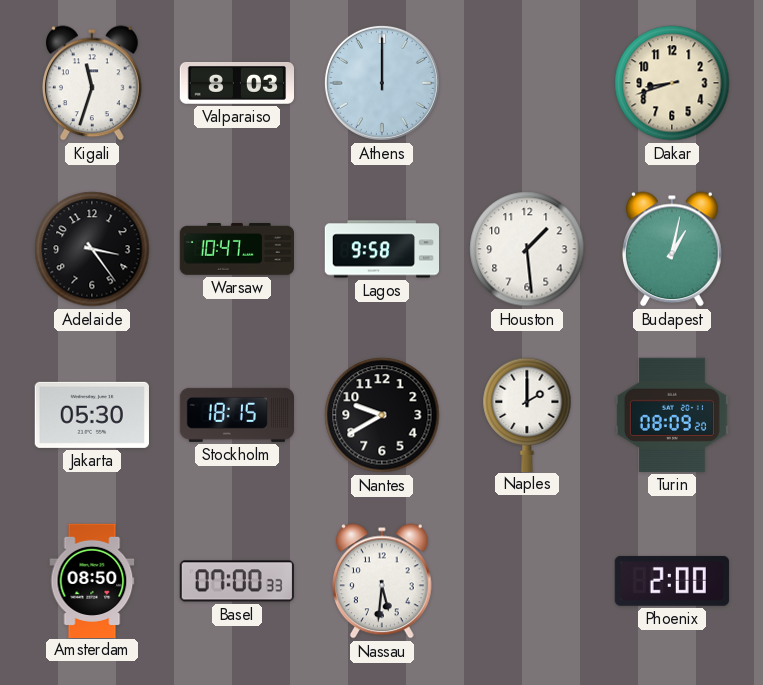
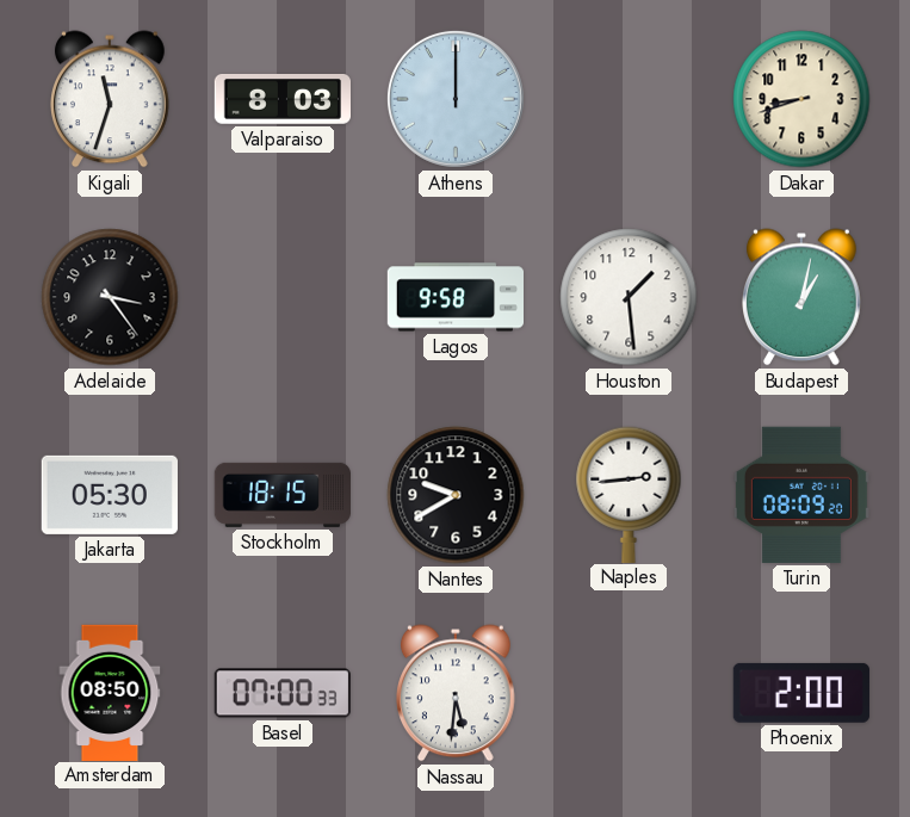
Warsaw: 10:47 -> none
Naples: 2:00 -> 2:44
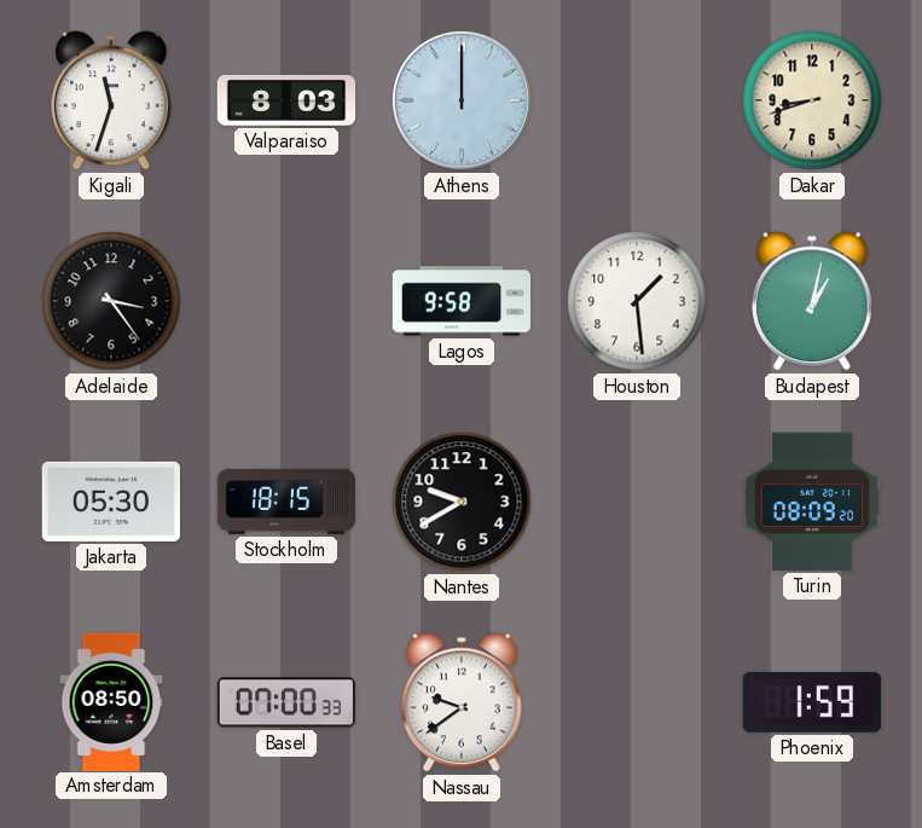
Naples: 2:44 -> none
Nassau: 5:31 -> 9:39
Phoenix: 2:00 -> 1:59
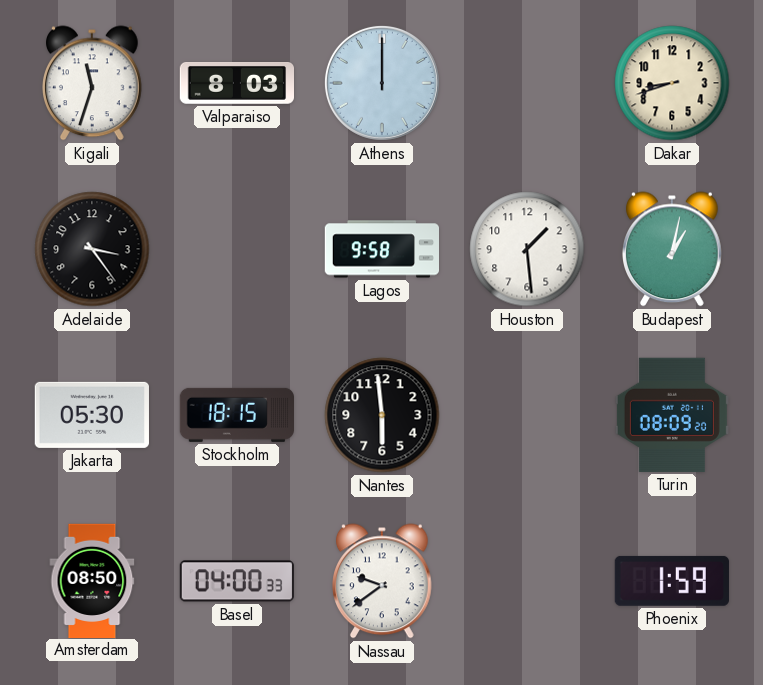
Nantes: 9:40 -> 5:59
Basel: 07:00 -> 04:00
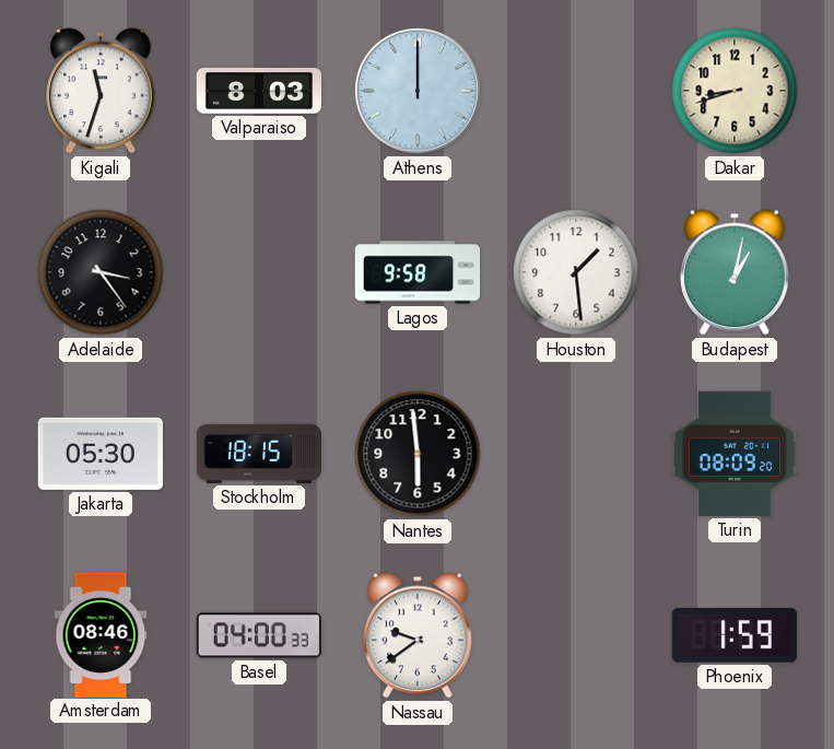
Amsterdam: 08:50 -> 08:46
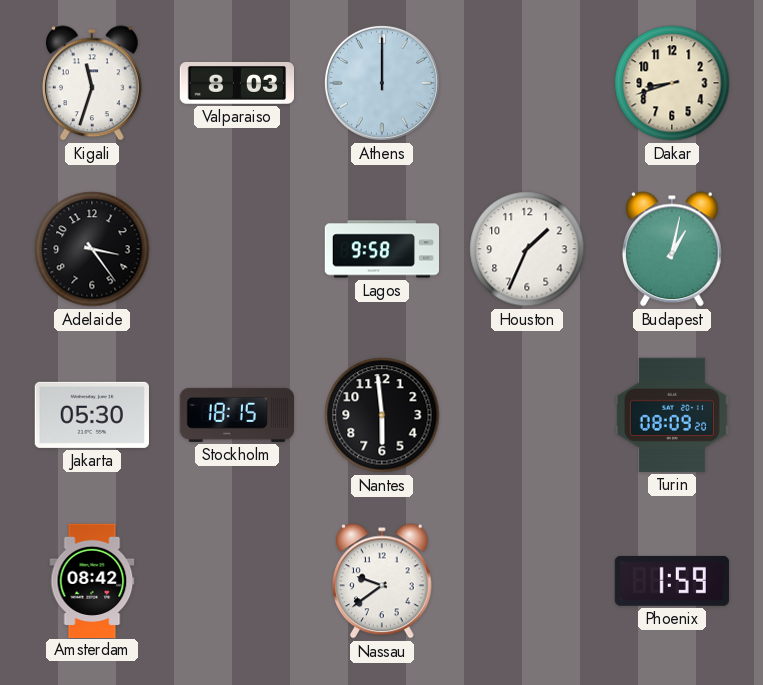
Houston: 1:29 -> 1:34
Amsterdam: 08:46 -> 08:42
Basel: 04:00 -> none
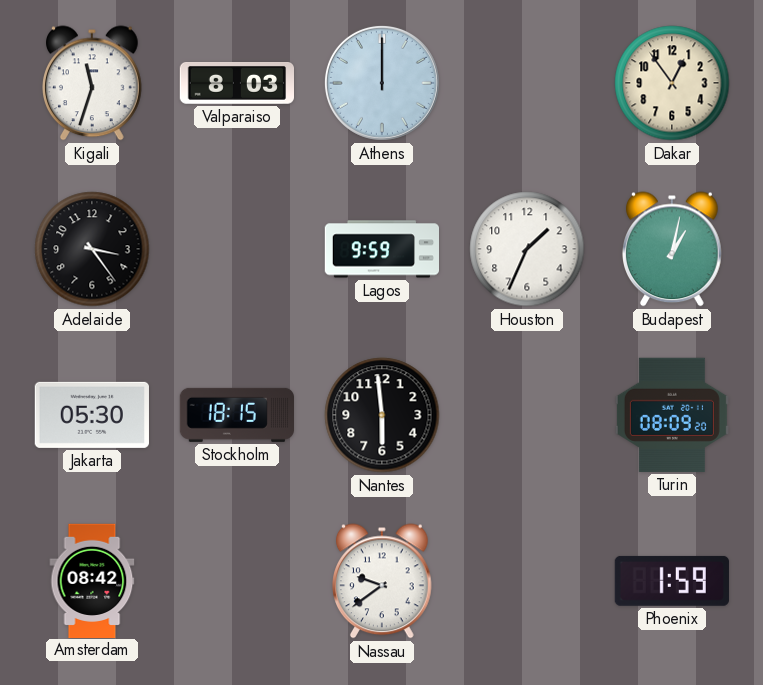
Dakar: 8:42 -> 12:54
Lagos: 9:58 -> 9:59
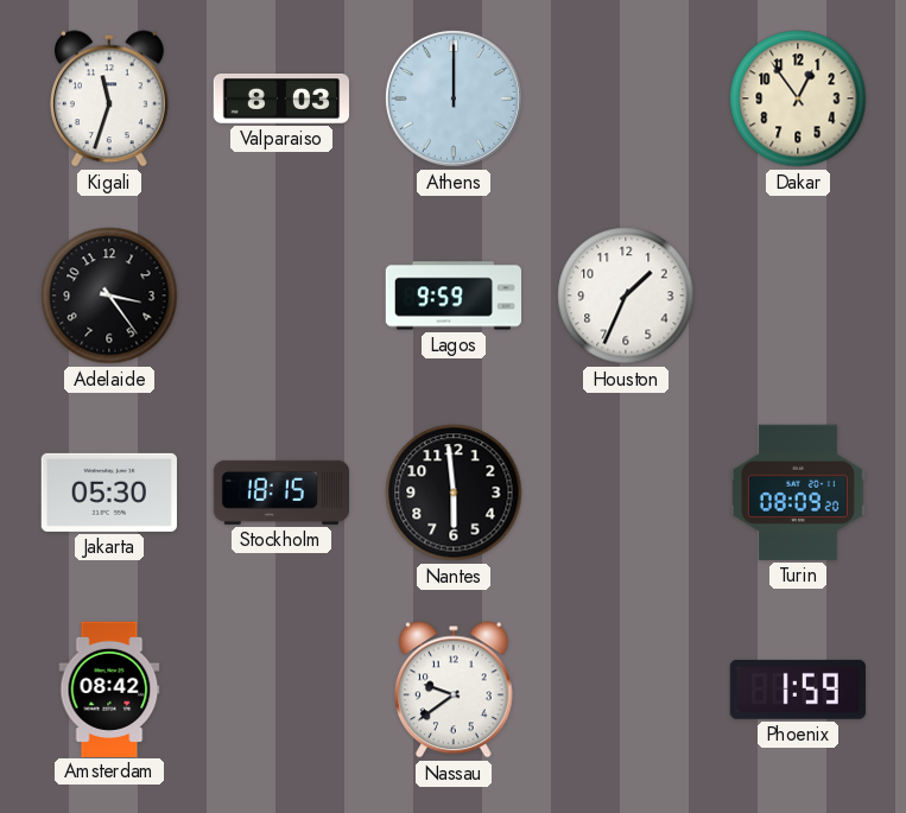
Budapest: 1:02 -> none
